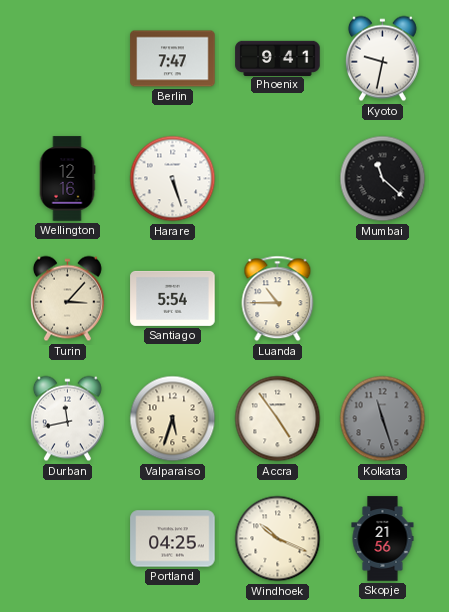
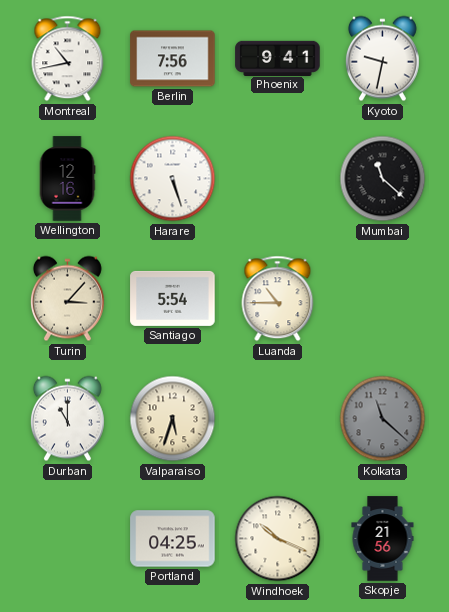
Montreal: none -> 10:43
Berlin: 7:47 -> 7:56
Durban: 11:43 -> 11:00
Accra: 4:54 -> none
Kolkata: 11:27 -> 11:22
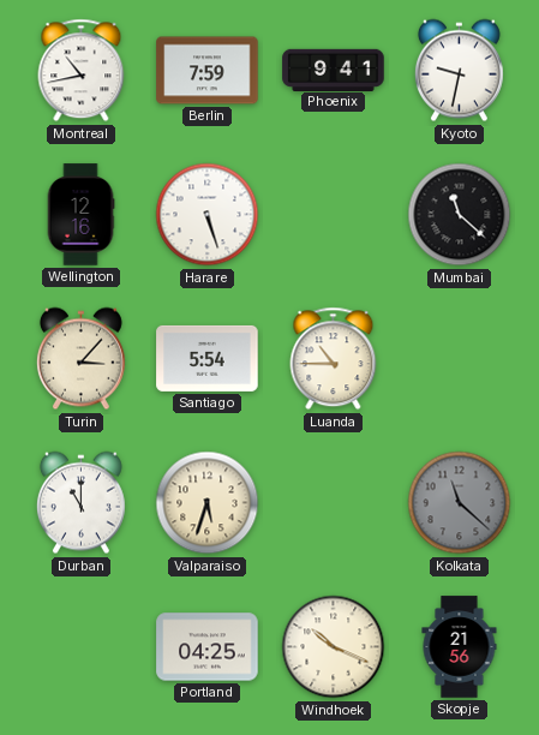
Berlin: 7:56 -> 7:59
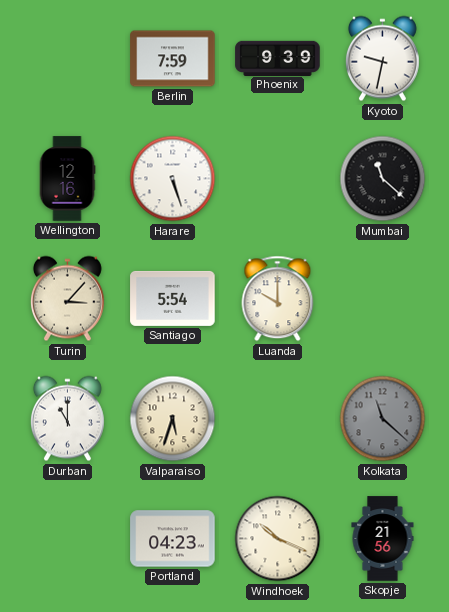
Montreal: 10:43 -> none
Phoenix: 9:41 -> 9:39
Luanda: 10:45 -> 10:00
Portland: 04:25 -> 04:23
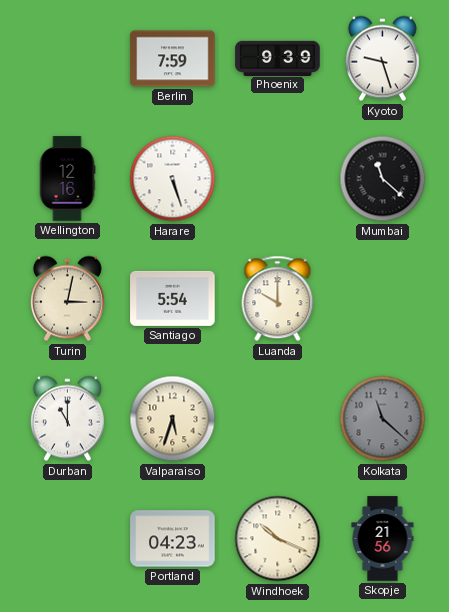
Kyoto: 9:32 -> 9:27
Turin: 3:07 -> 3:02
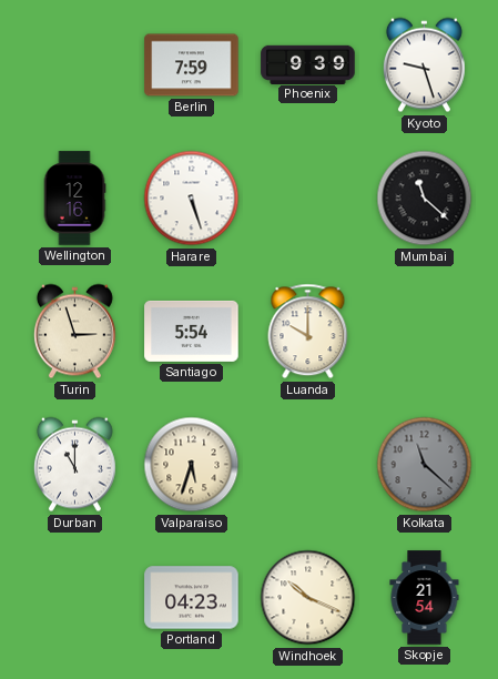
Turin: 3:02 -> 2:57
Skopje: 21:56 -> 21:54
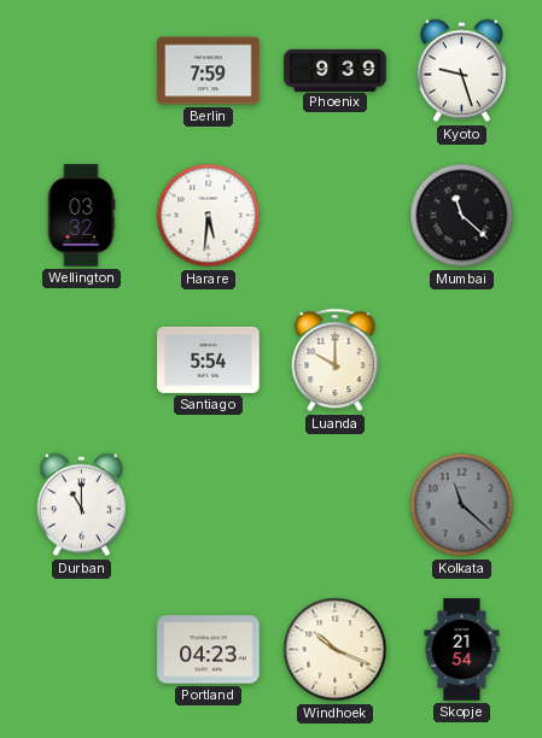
Wellington: 12:16 -> 03:32
Harare: 5:27 -> 5:31
Turin: 2:57 -> none
Valparaiso: 5:33 -> none
